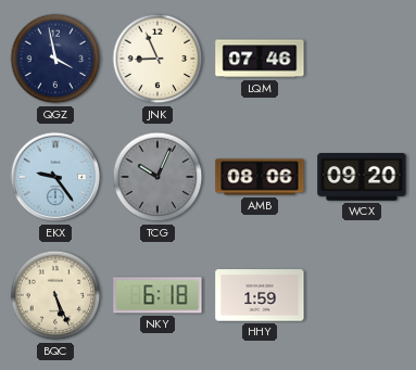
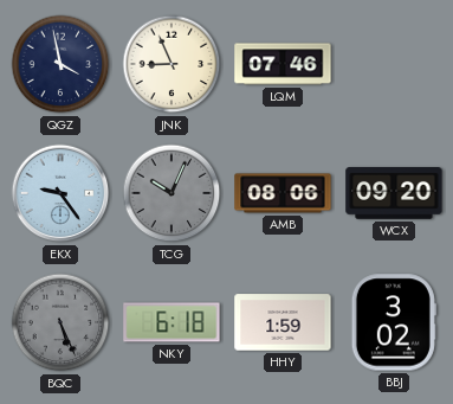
BQC dial: cream -> grey
BBJ: none -> 3:02
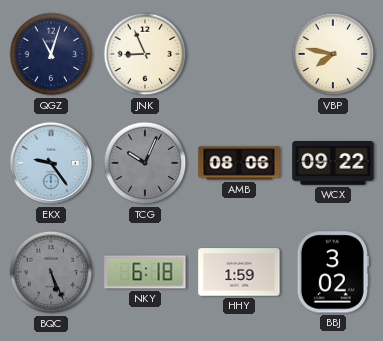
QGZ: 3:58 -> 11:03
LQM: 07:46 -> none
VBP: none -> 7:47
WCX: 09:20 -> 09:22
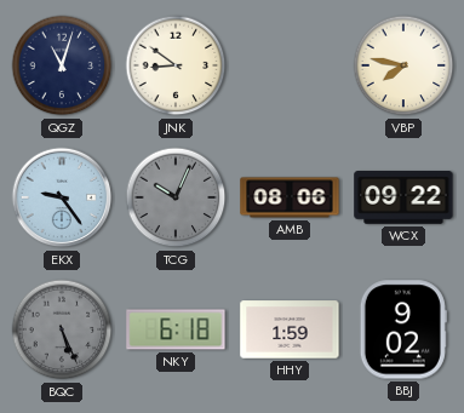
JNK: 8:56 -> 8:51
BBJ: 3:02 -> 9:02
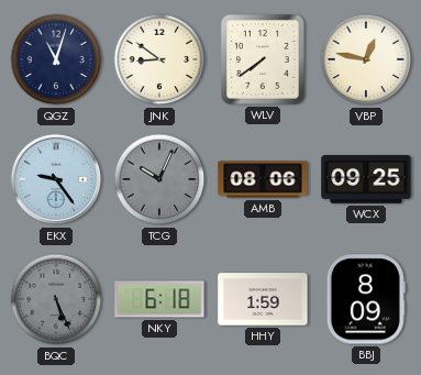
WLV: none -> 7:39
VBP: 7:47 -> 12:47
WCX: 09:22 -> 09:25
BBJ: 9:02 -> 8:09
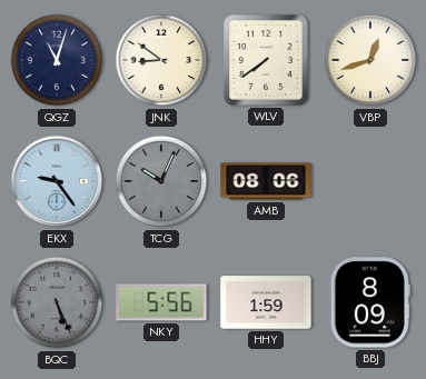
VBP: 12:47 -> 12:42
WCX: 09:25 -> none
NKY: 6:18 -> 5:56
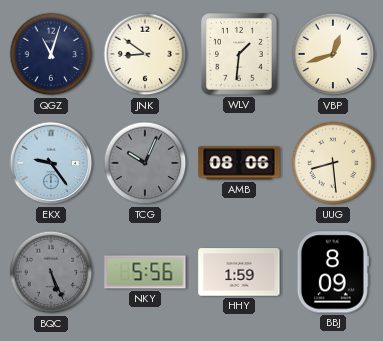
WLV: 7:39 -> 1:31
UUG: none -> 8:29
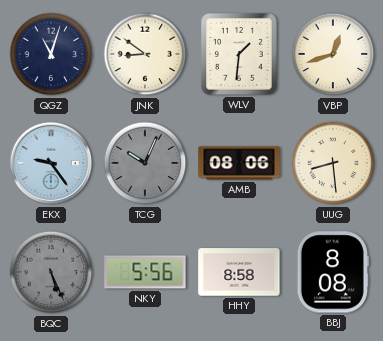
HHY: 1:59 -> 8:58
BBJ: 8:09 -> 8:08
